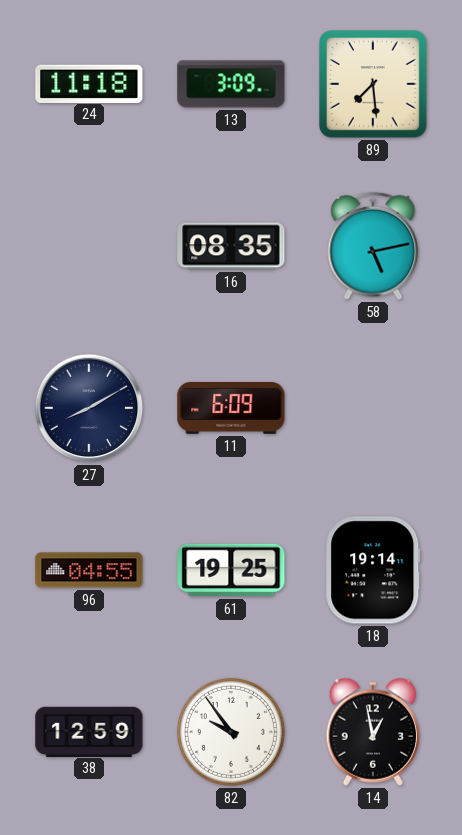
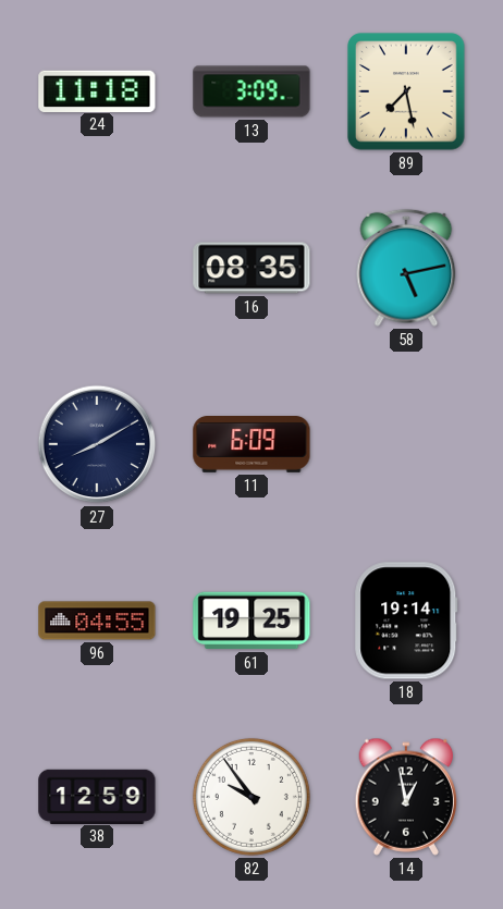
89: 7:29 -> 7:28
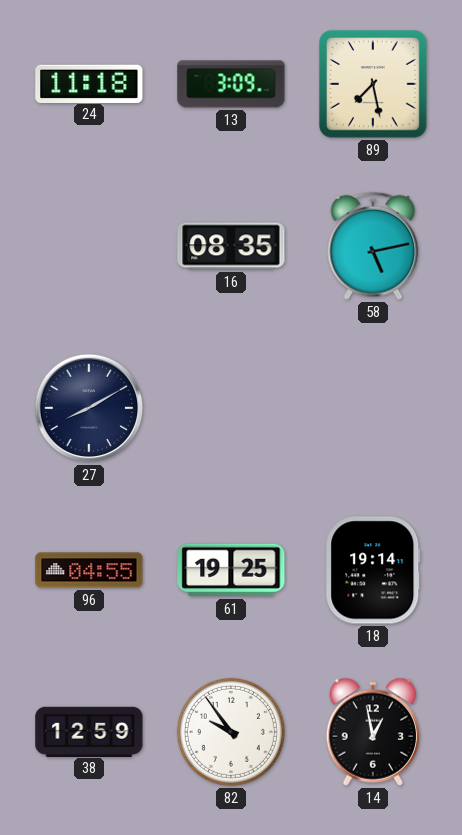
11: 6:09 -> none
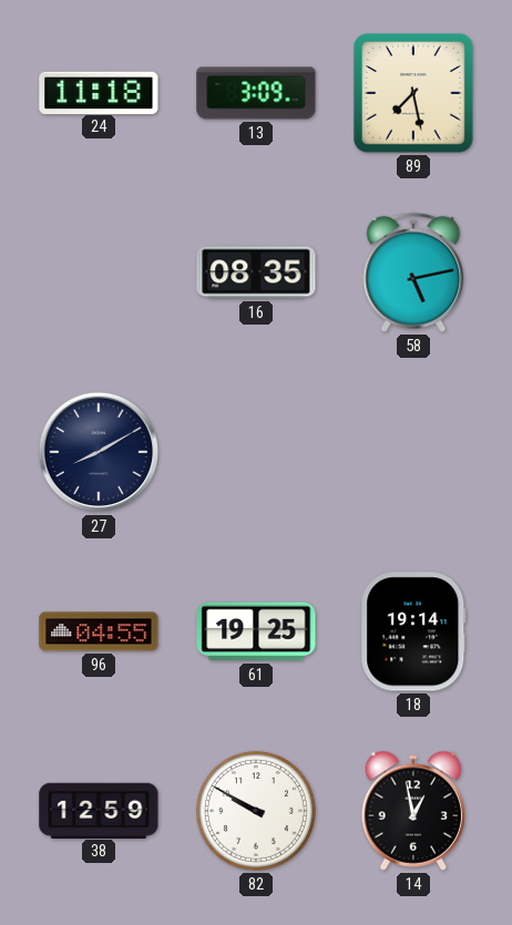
82: 9:54 -> 9:50
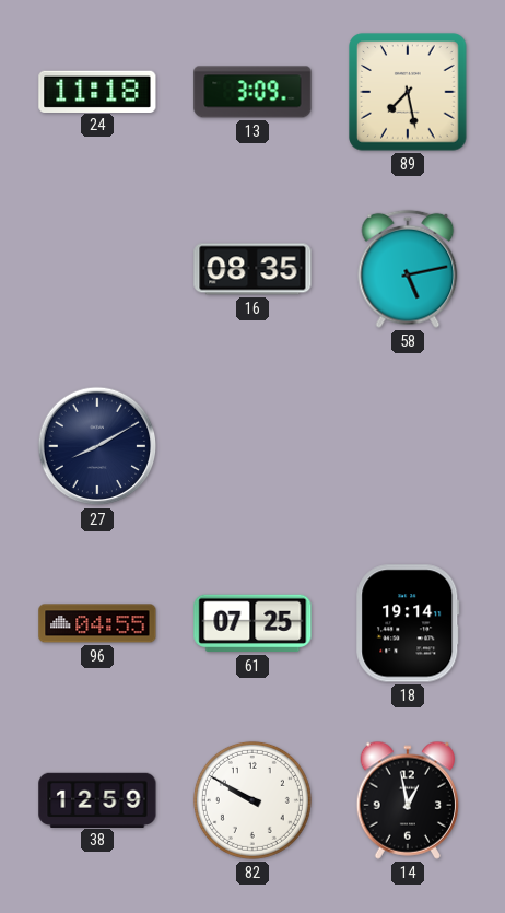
61: 19:25 -> 07:25
